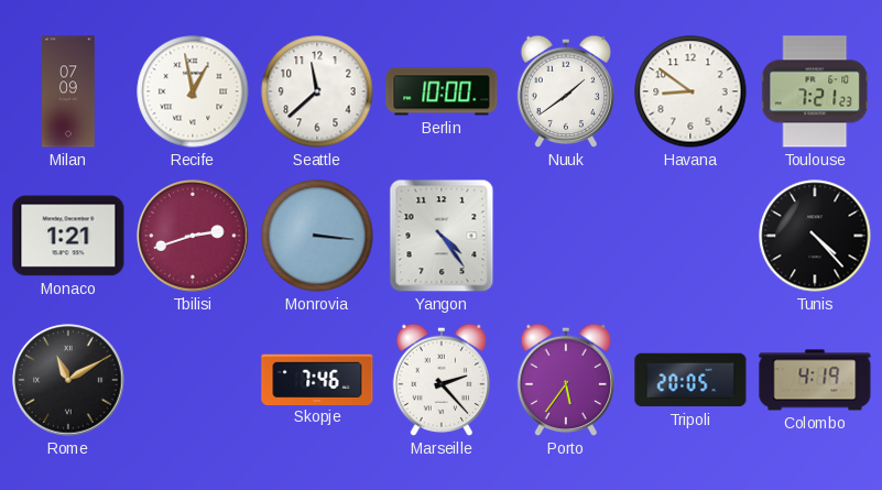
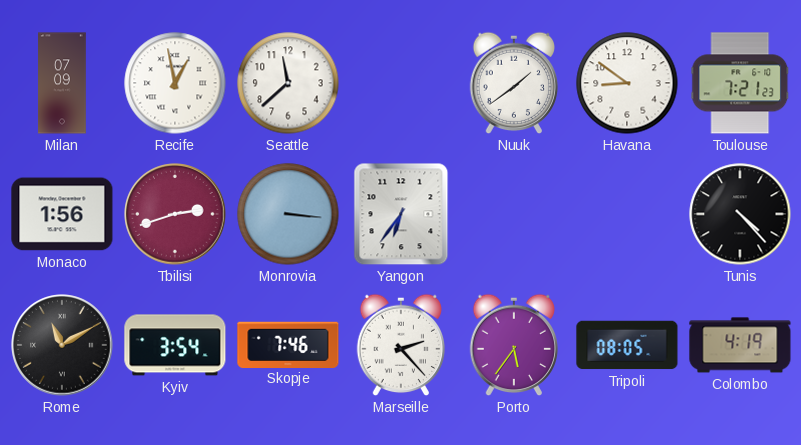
Berlin: 10:00 -> none
Monaco: 1:21 -> 1:56
Yangon: 4:24 -> 6:36
Kyiv: none -> 3:54
Tripoli: 20:05 -> 08:05
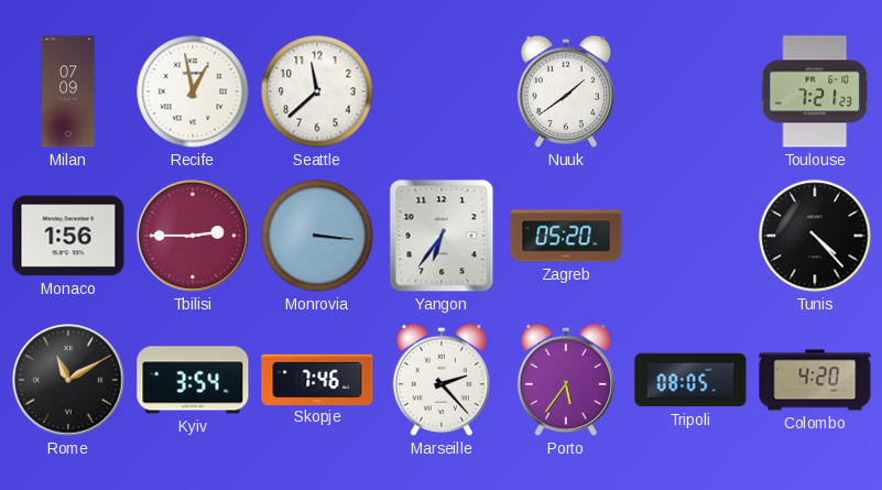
Havana: 8:51 -> none
Tbilisi: 2:42 -> 2:45
Zagreb: none -> 05:20
Colombo: 4:19 -> 4:20
